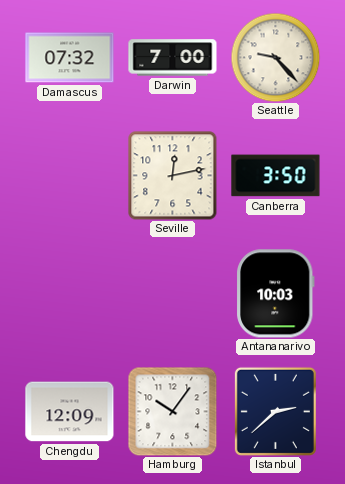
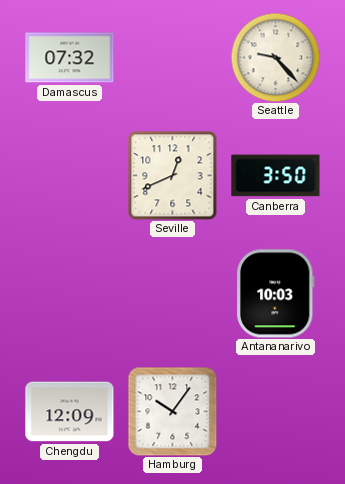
Darwin: 7:00 -> none
Seville: 12:13 -> 12:41
Istanbul: 2:38 -> none
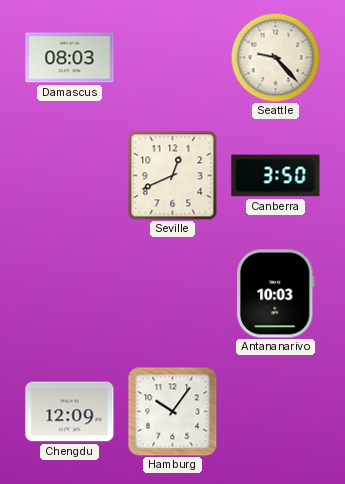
Damascus: 07:32 -> 08:03
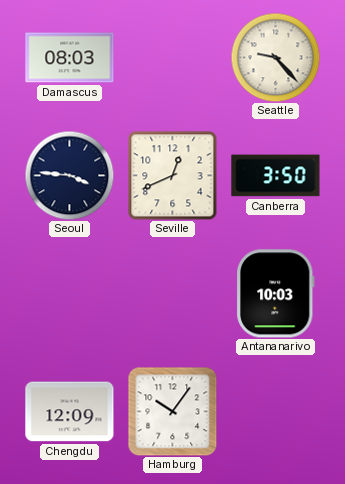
Seoul: none -> 3:46
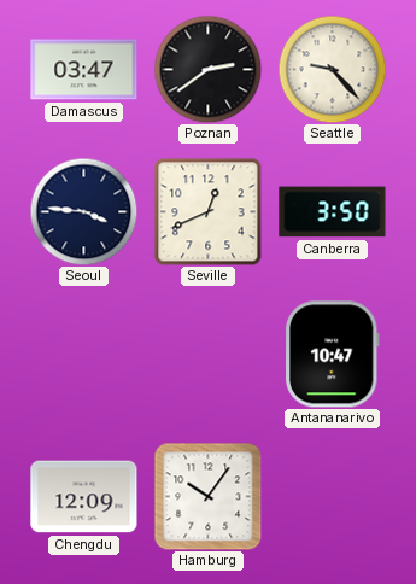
Damascus: 08:03 -> 03:47
Poznan: none -> 2:39
Antananarivo: 10:03 -> 10:47
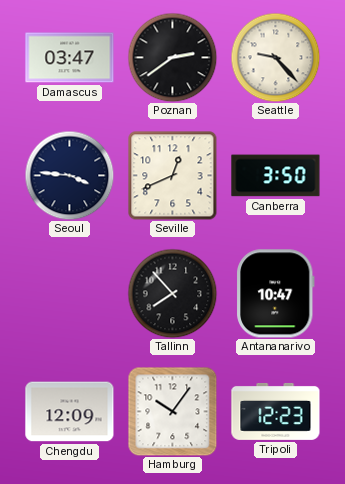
Tallinn: none -> 7:53
Tripoli: none -> 12:23
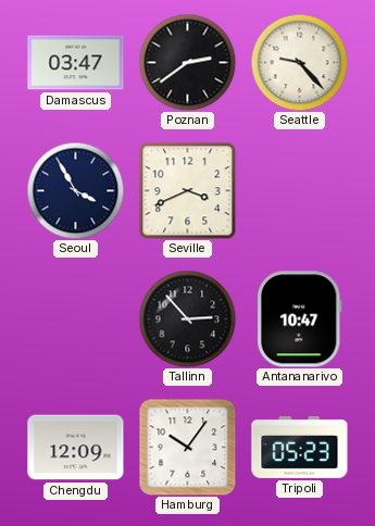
Seoul: 3:46 -> 3:55
Seville: 12:41 -> 3:41
Canberra: 3:50 -> none
Tallinn: 7:53 -> 2:53
Tripoli: 12:23 -> 05:23
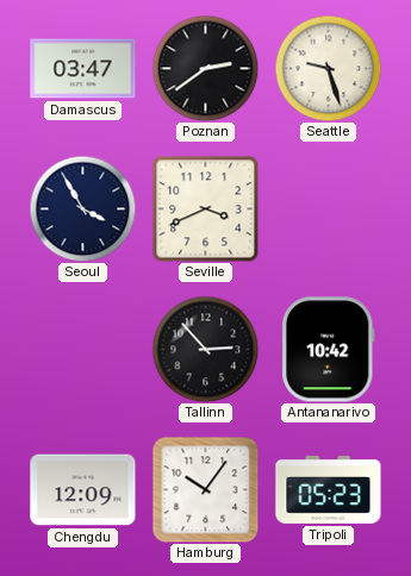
Seattle: 9:23 -> 9:27
Antananarivo: 10:47 -> 10:42
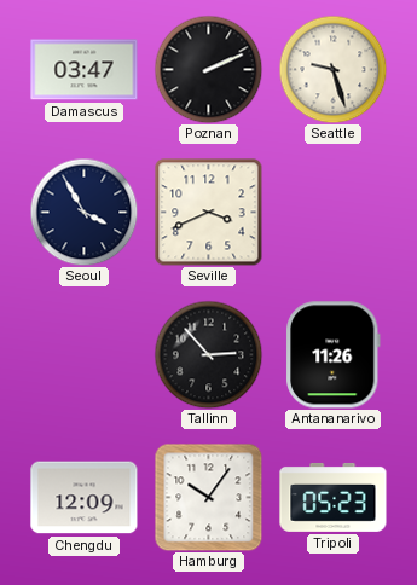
Poznan: 2:39 -> 2:11
Antananarivo: 10:42 -> 11:26
